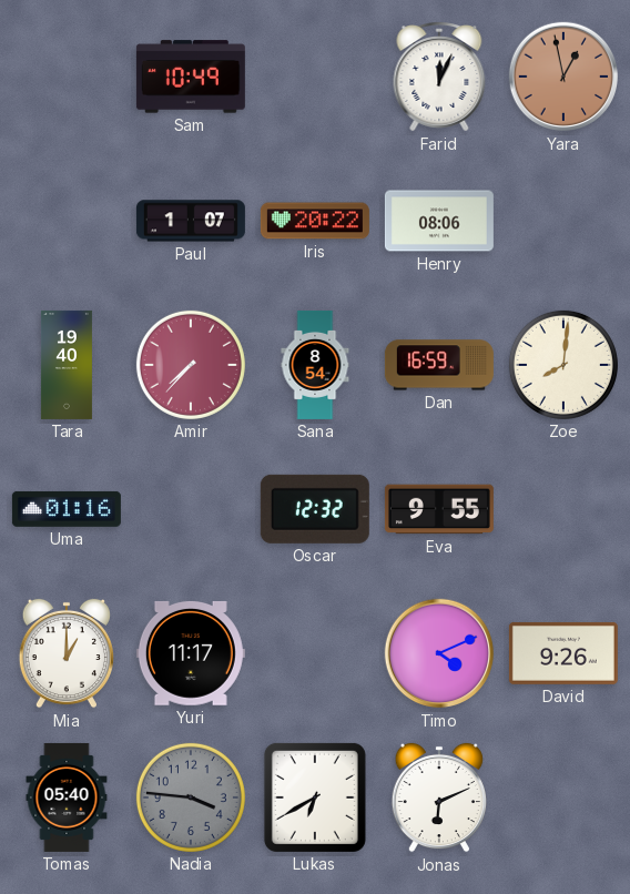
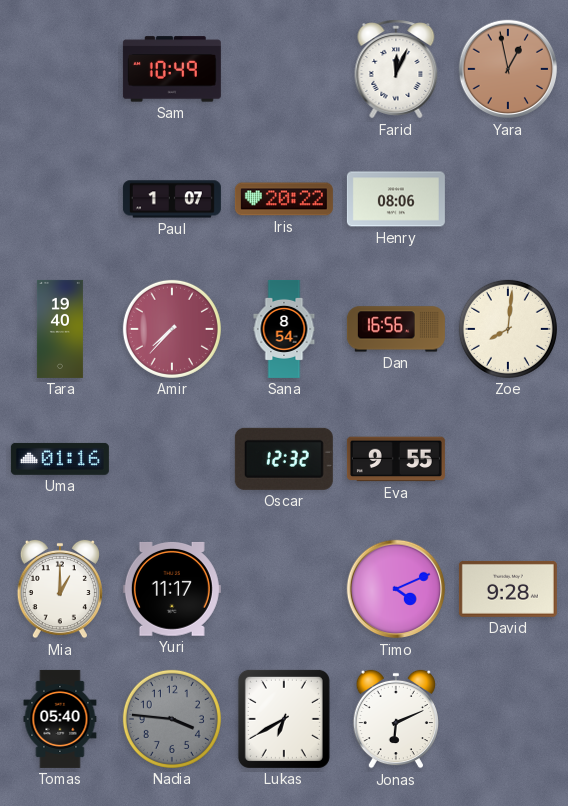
Dan: 16:59 -> 16:56
David: 9:26 -> 9:28
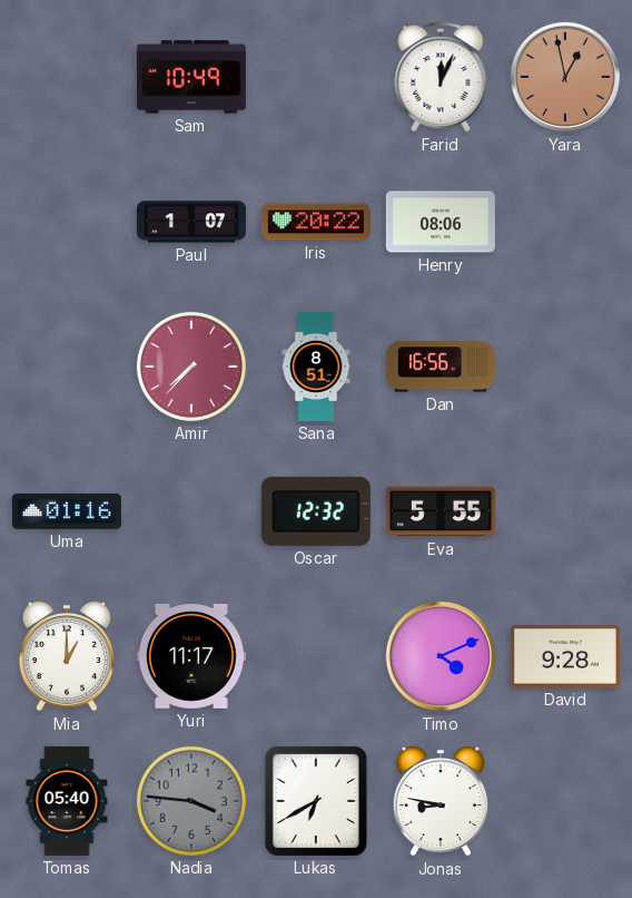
Tara: 19:40 -> none
Sana: 8:54 -> 8:51
Zoe: 8:01 -> none
Eva: 9:55 -> 5:55
Jonas: 6:11 -> 8:47
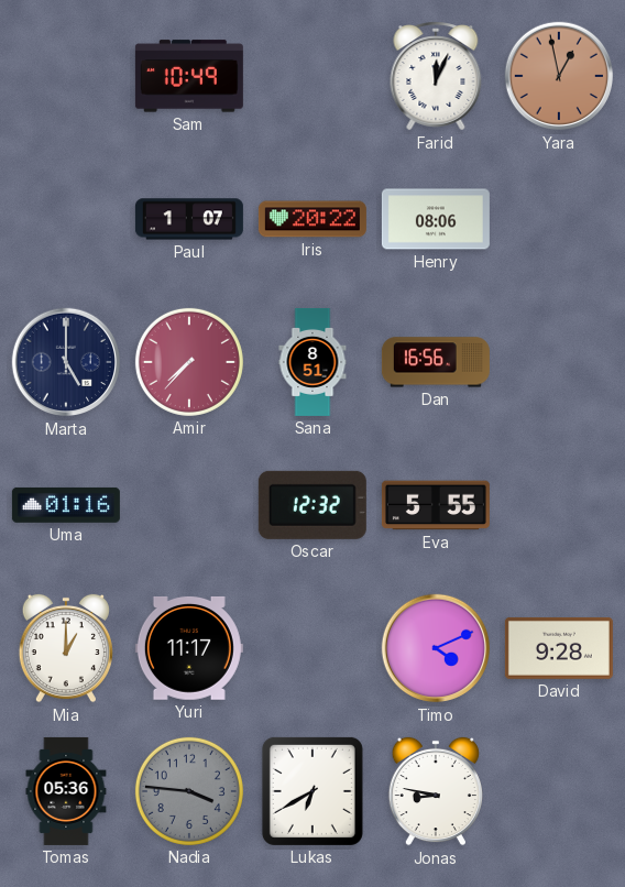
Marta: none -> 5:00
Tomas: 05:40 -> 05:36
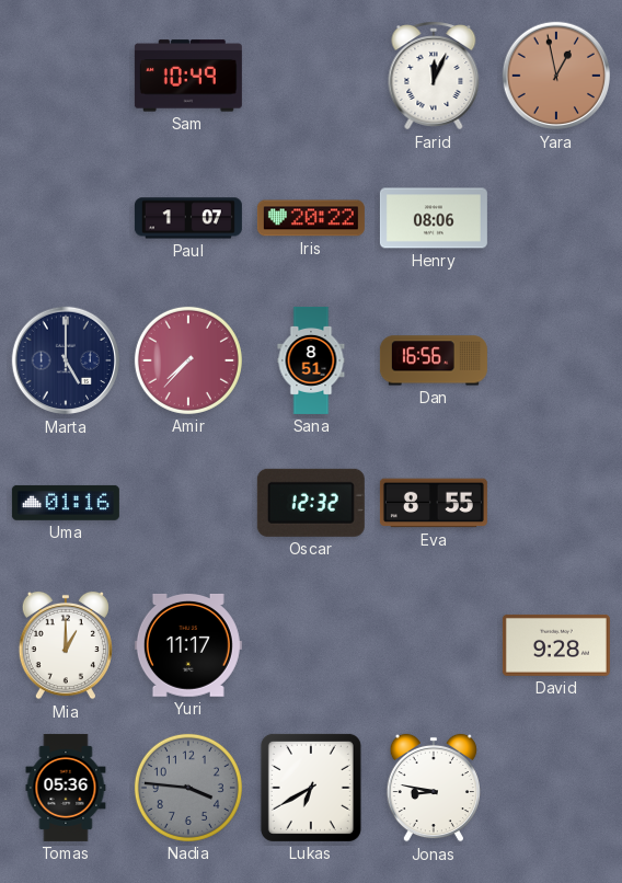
Eva: 5:55 -> 8:55
Timo: 4:11 -> none
